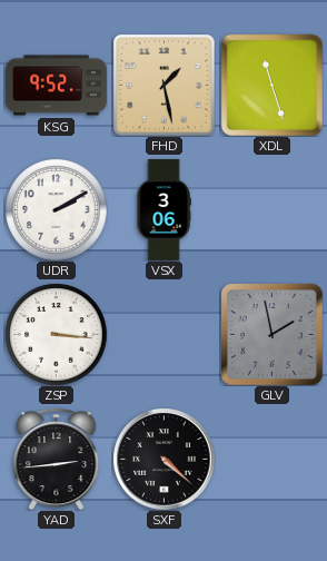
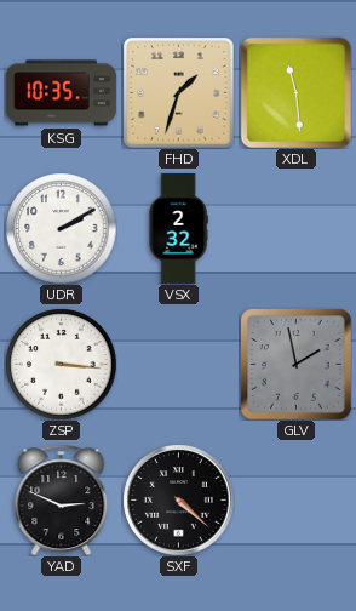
KSG: 9:52 -> 10:35
FHD: 1:28 -> 1:33
XDL: 11:27 -> 11:29
VSX: 3:06 -> 2:32
YAD: 2:44 -> 2:49
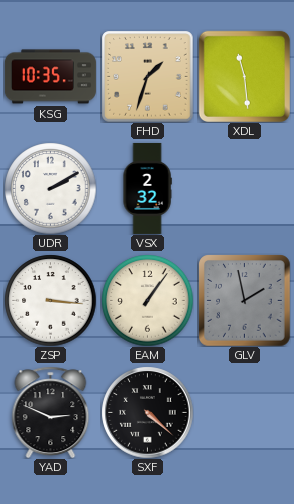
EAM: none -> 1:06
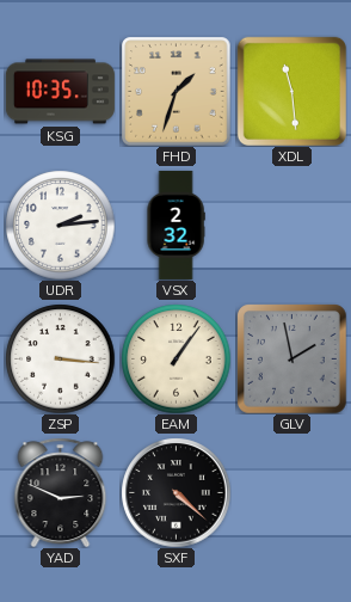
UDR: 2:10 -> 2:14
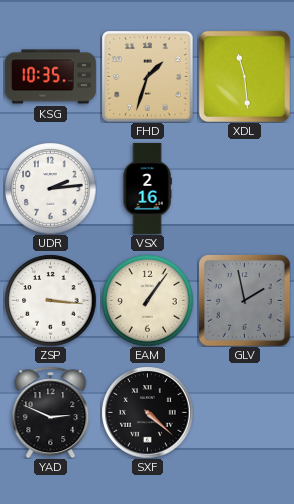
VSX: 2:32 -> 2:16
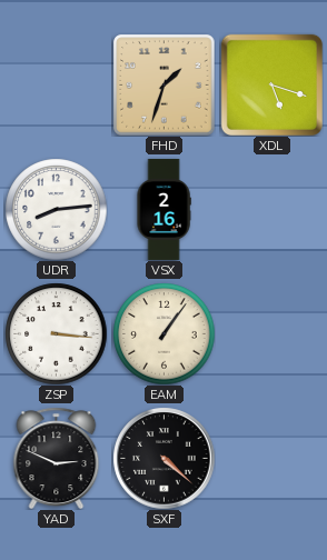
KSG: 10:35 -> none
XDL: 11:29 -> 5:18
UDR: 2:14 -> 8:14
GLV: 1:58 -> none
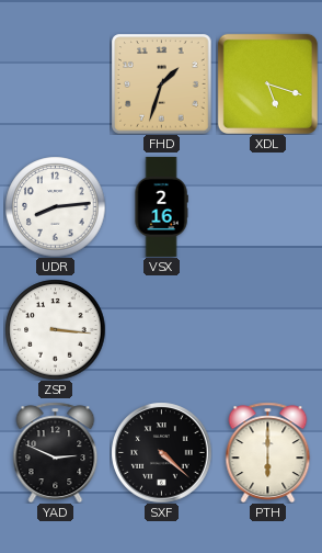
EAM: 1:06 -> none
PTH: none -> 6:00
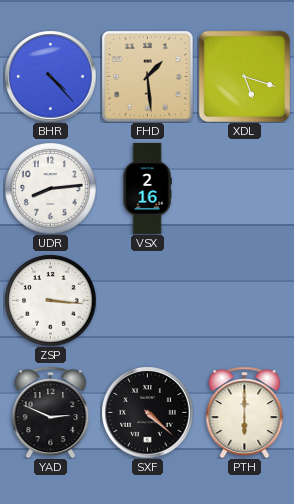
BHR: none -> 4:23
FHD: 1:33 -> 1:29
